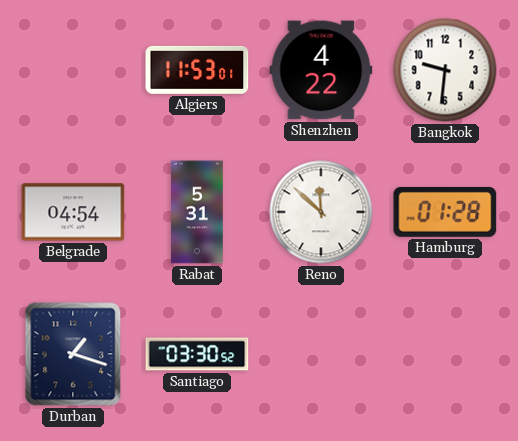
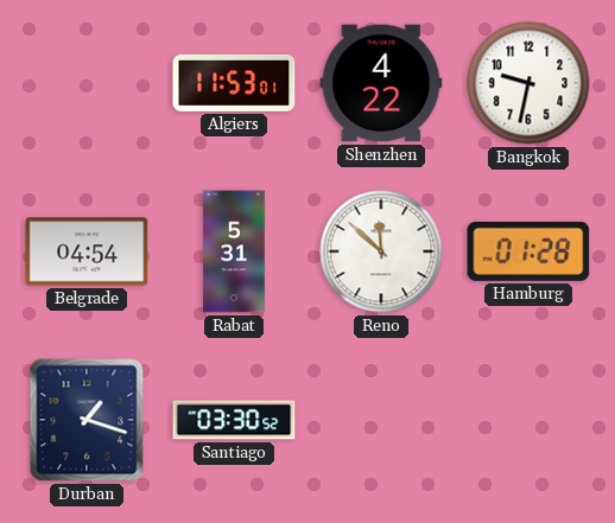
Bangkok: 9:31 -> 9:32
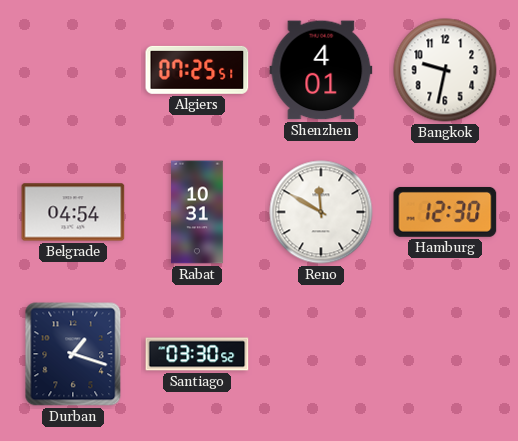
Algiers: 11:53 -> 07:25
Shenzhen: 4:22 -> 4:01
Rabat: 5:31 -> 10:31
Reno: 11:52 -> 11:50
Hamburg: 01:28 -> 12:30
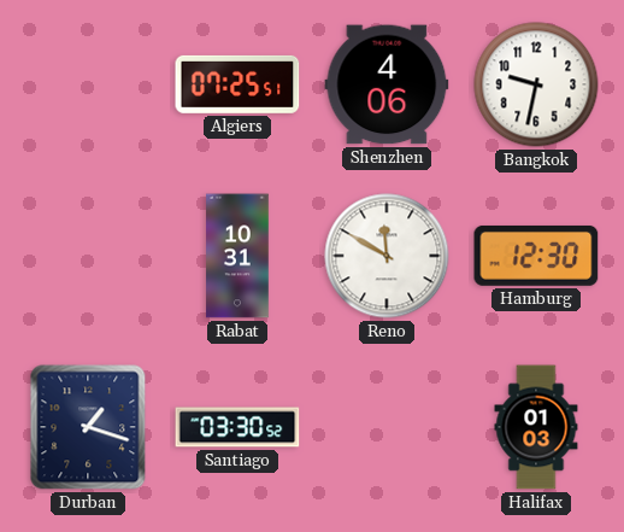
Shenzhen: 4:01 -> 4:06
Belgrade: 04:54 -> none
Halifax: none -> 01:03
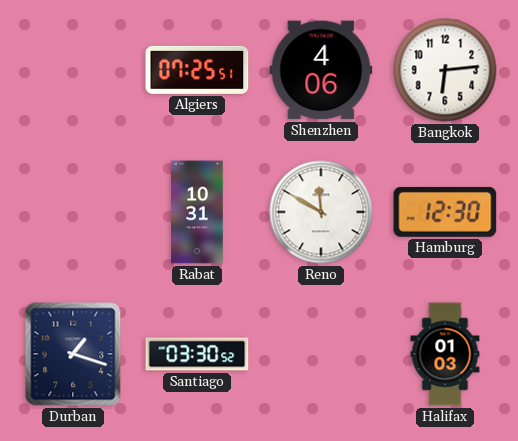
Bangkok: 9:32 -> 6:14
